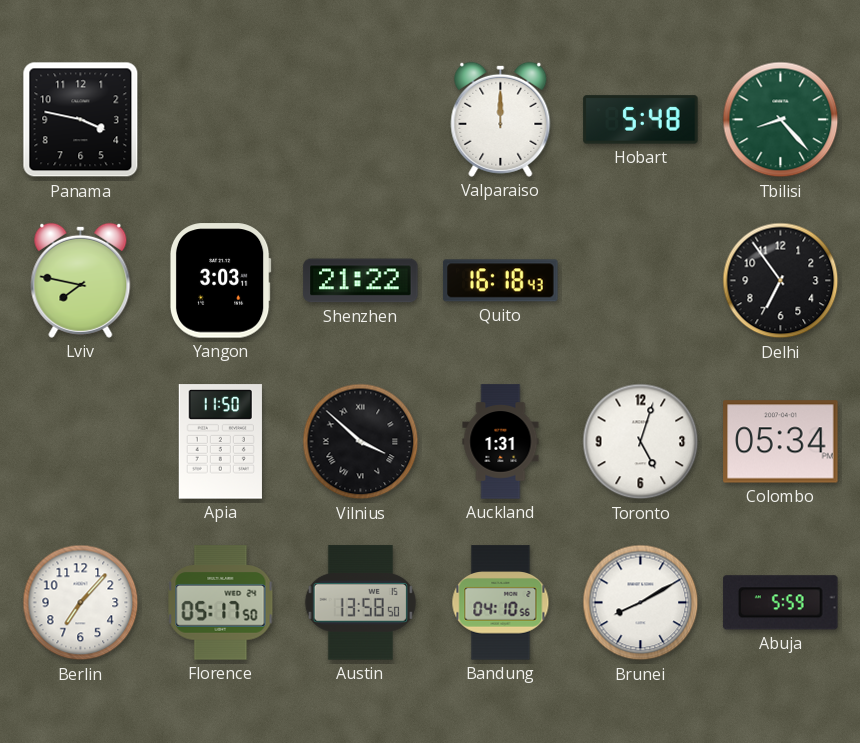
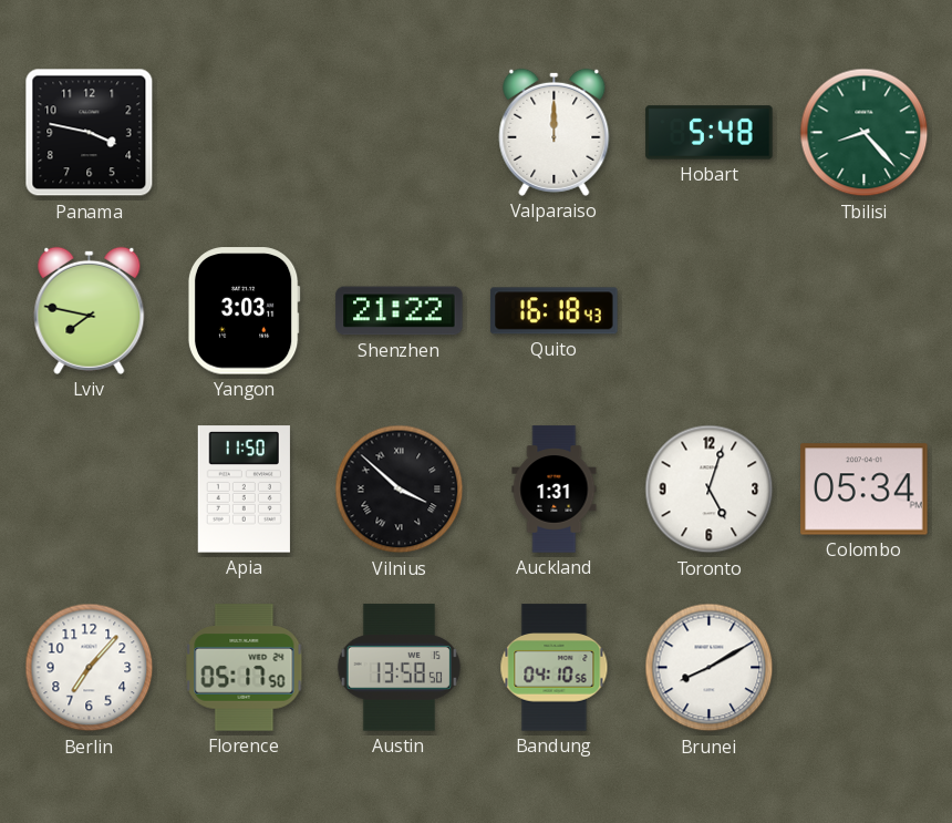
Delhi: 6:54 -> none
Abuja: 5:59 -> none
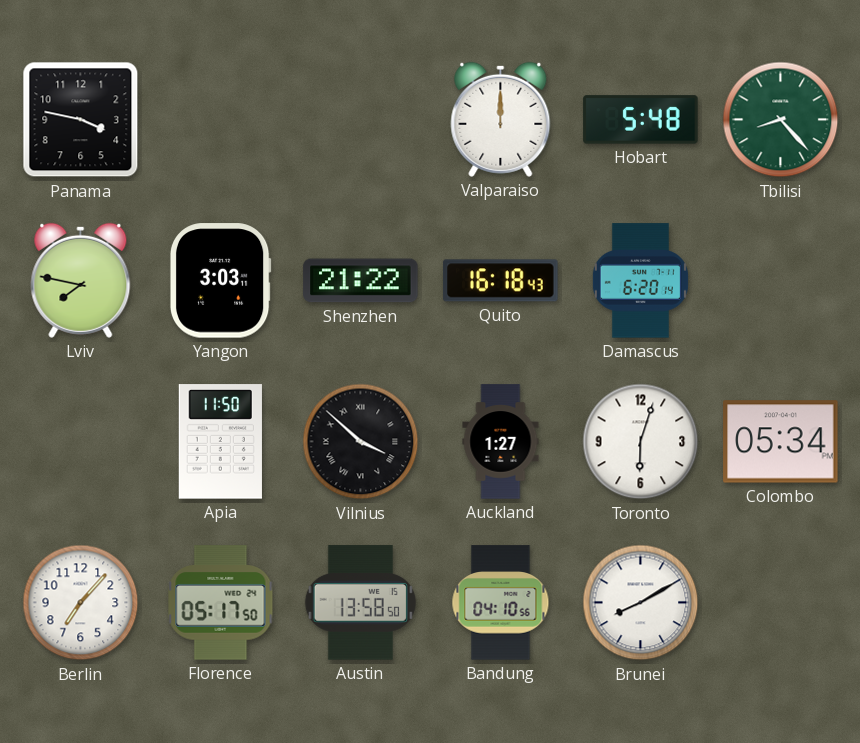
Damascus: none -> 6:20
Auckland: 1:31 -> 1:27
Toronto: 5:03 -> 6:03
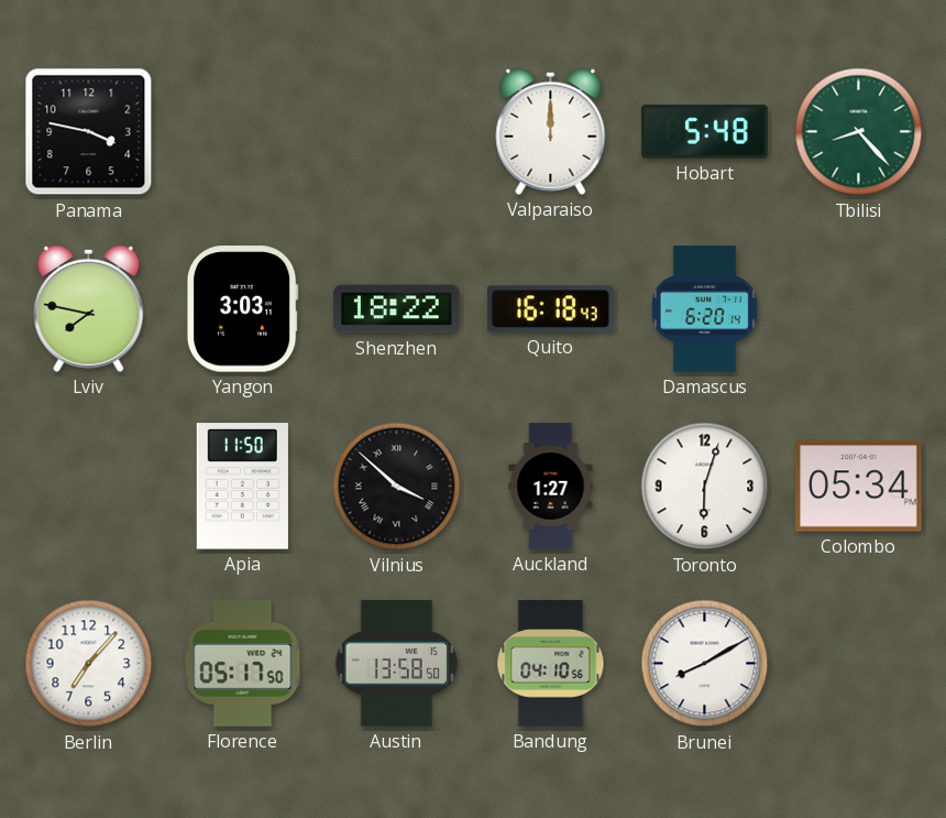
Shenzhen: 21:22 -> 18:22
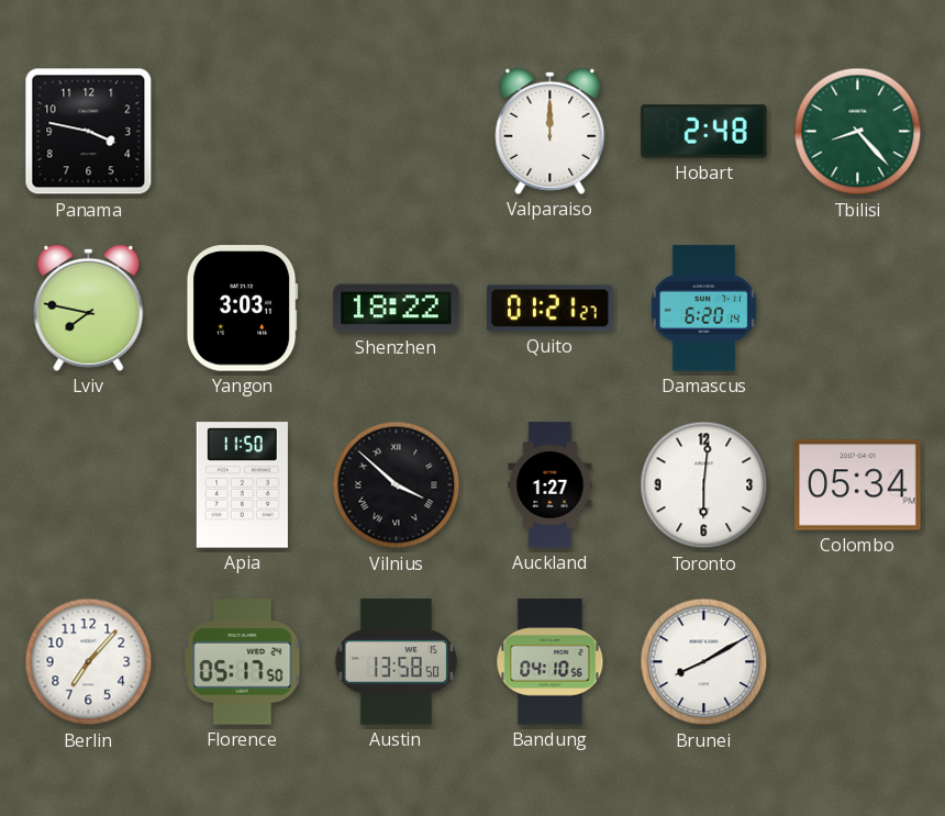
Hobart: 5:48 -> 2:48
Quito: 16:18 -> 01:21
Toronto: 6:03 -> 6:01
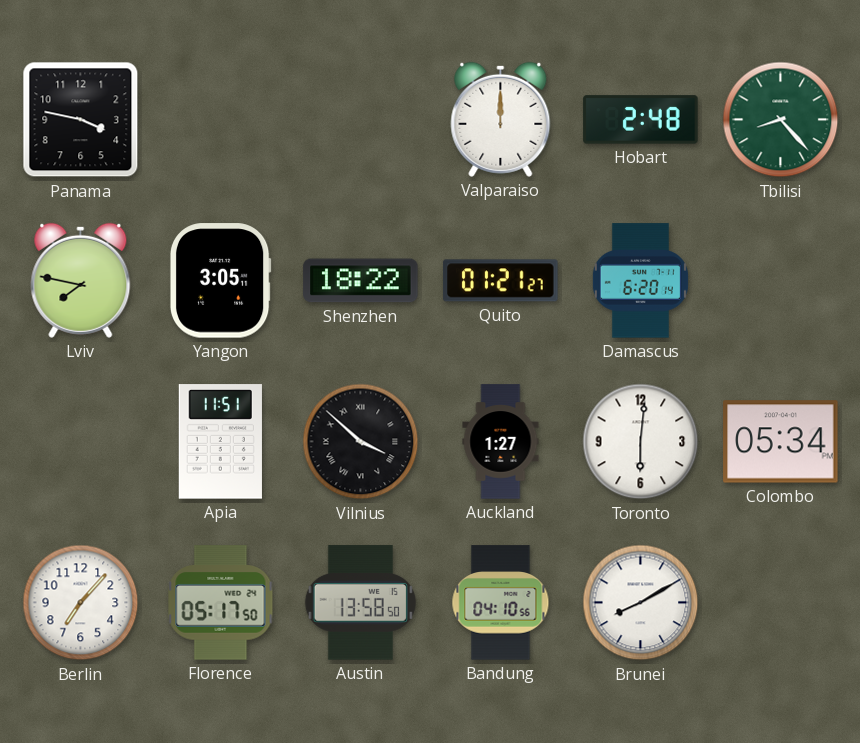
Yangon: 3:03 -> 3:05
Apia: 11:50 -> 11:51
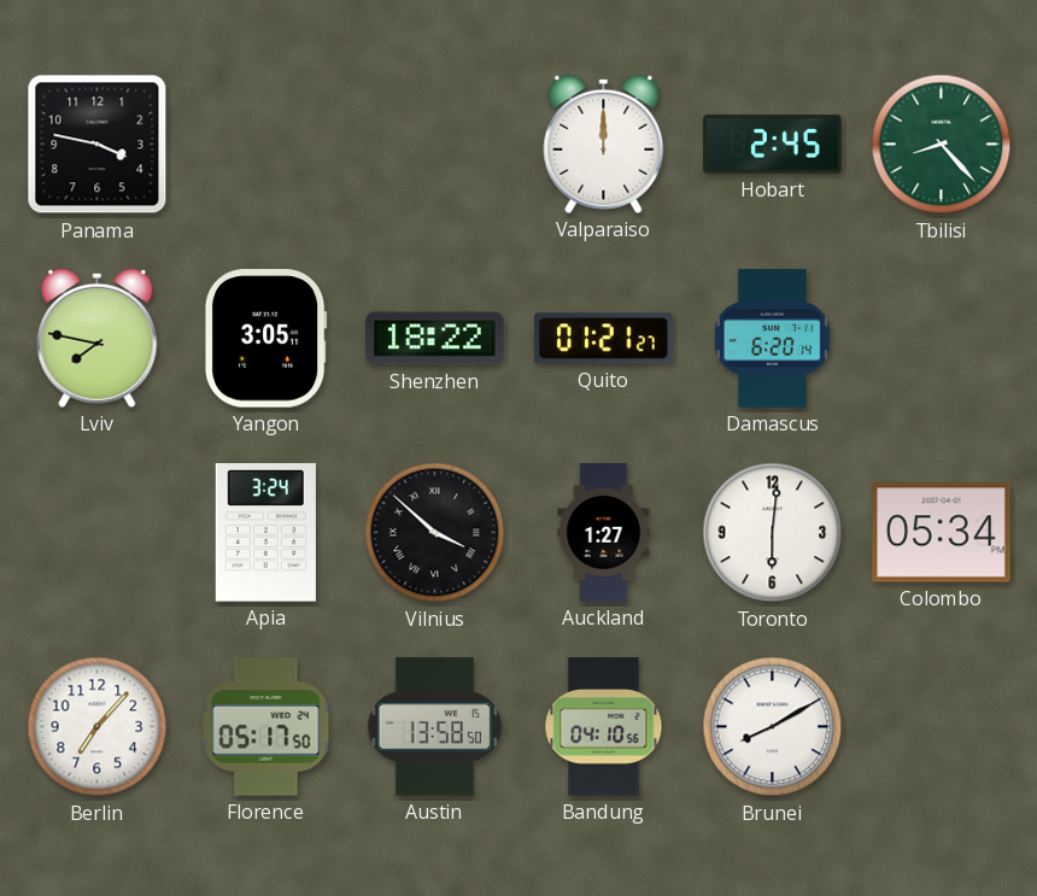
Hobart: 2:48 -> 2:45
Apia: 11:51 -> 3:24
